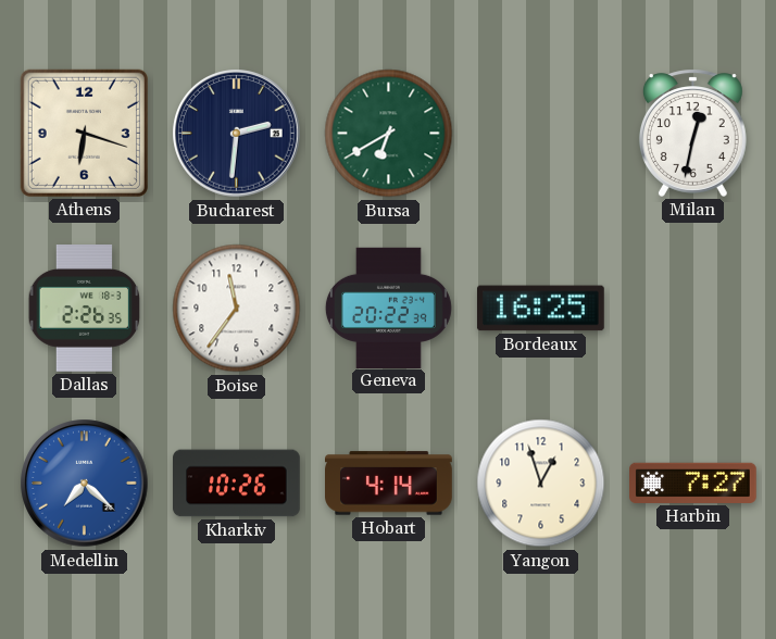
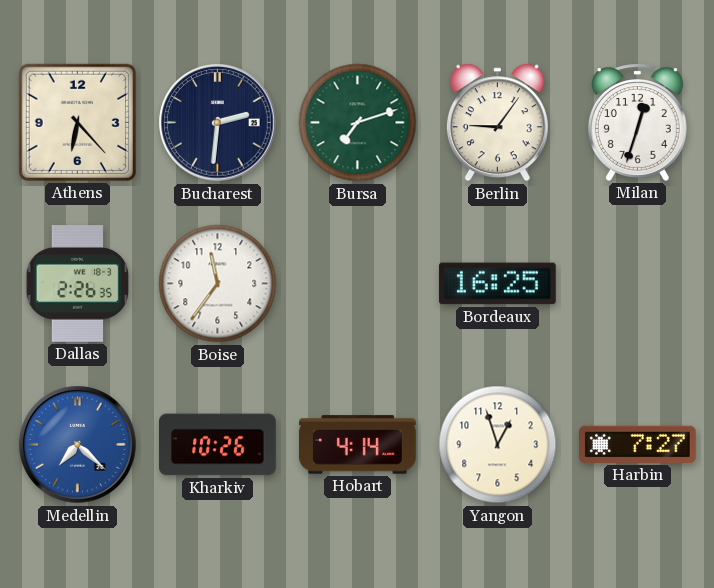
Athens: 6:18 -> 6:23
Bursa: 6:40 -> 7:12
Berlin: none -> 9:06
Milan: 12:32 -> 12:33
Geneva: 20:22 -> none
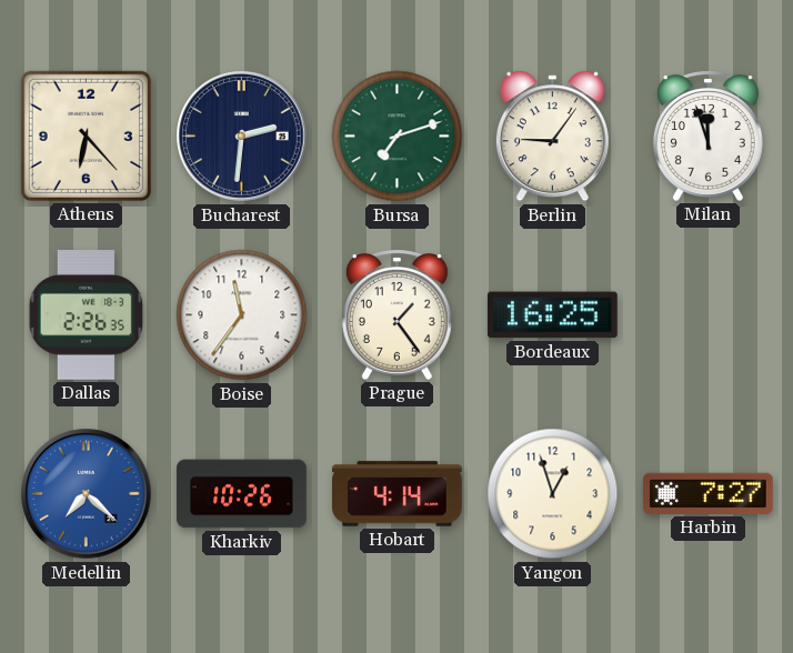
Milan: 12:33 -> 11:57
Prague: none -> 1:24
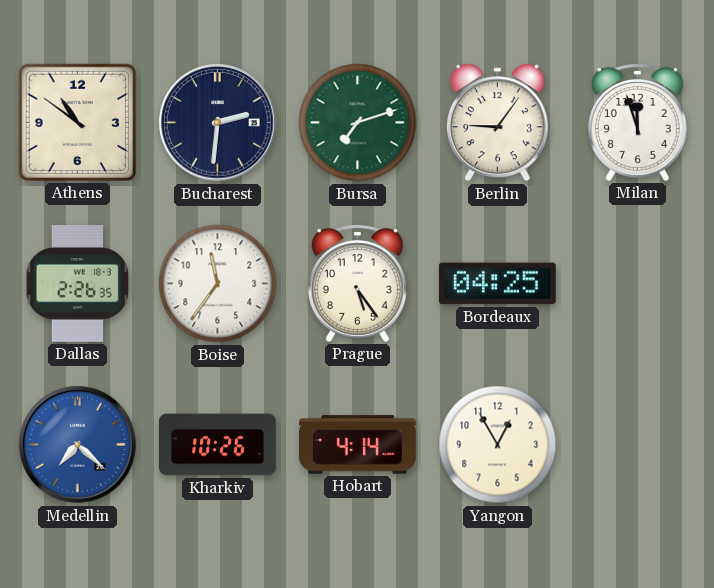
Athens: 6:23 -> 10:51
Prague: 1:24 -> 5:24
Bordeaux: 16:25 -> 04:25
Yangon: 12:57 -> 12:55
Harbin: 7:27 -> none
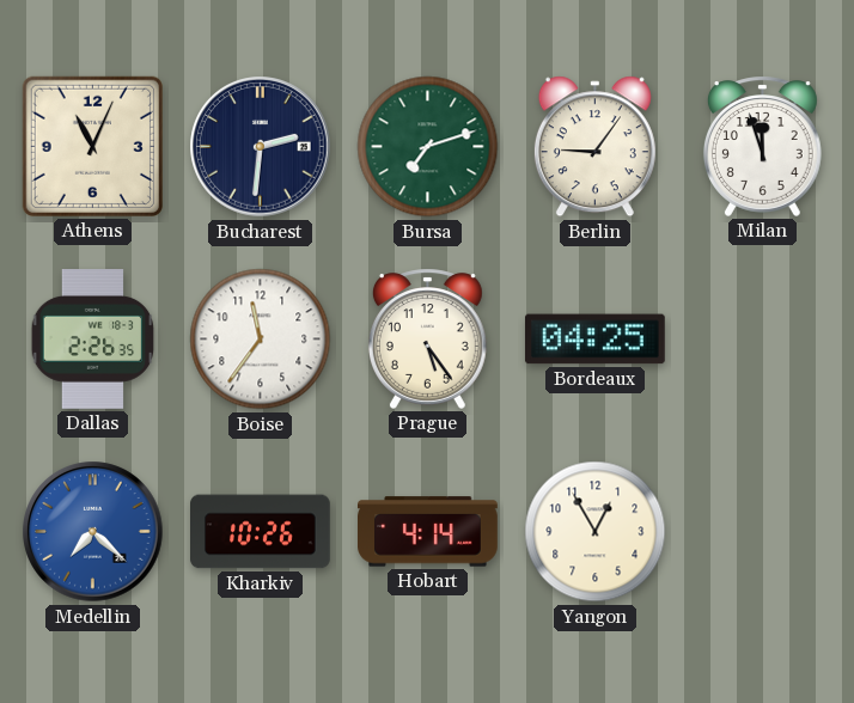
Athens: 10:51 -> 11:04
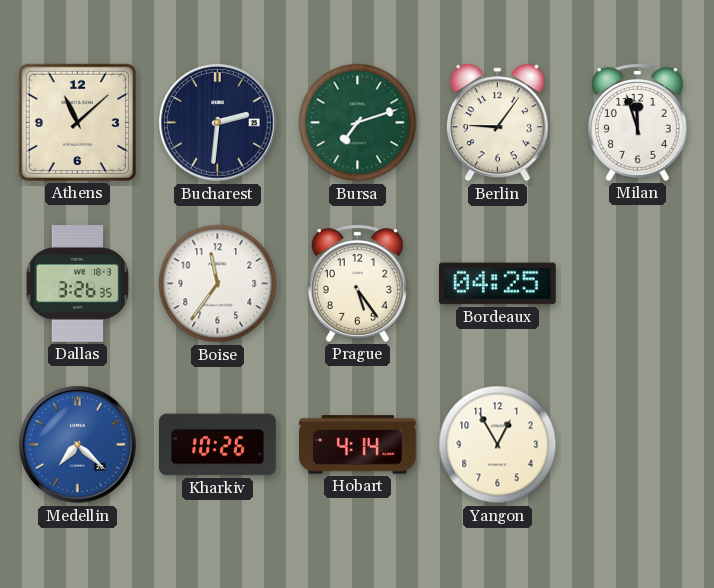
Athens: 11:04 -> 11:08
Dallas: 2:26 -> 3:26
